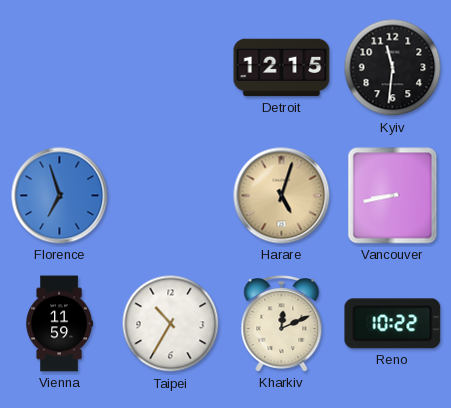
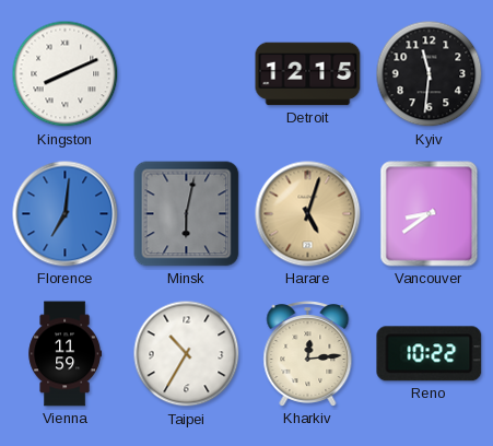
Kingston: none -> 8:11
Florence: 6:57 -> 7:01
Minsk: none -> 6:02
Vancouver: 8:43 -> 8:39
Kharkiv: 12:11 -> 12:14
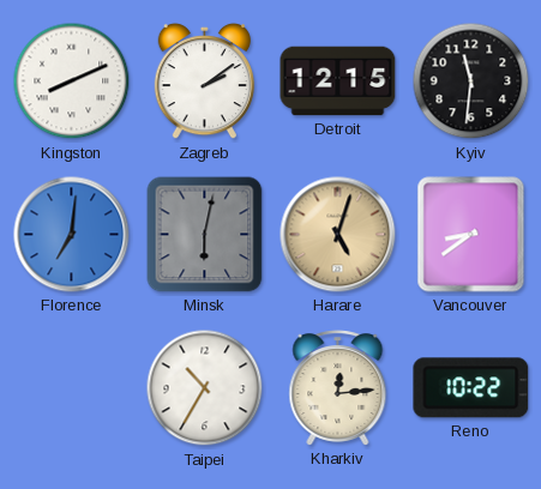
Zagreb: none -> 2:09
Vienna: 11:59 -> none
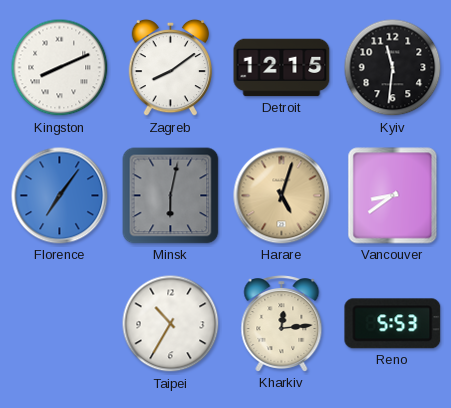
Zagreb: 2:09 -> 8:09
Florence: 7:01 -> 7:06
Reno: 10:22 -> 5:53
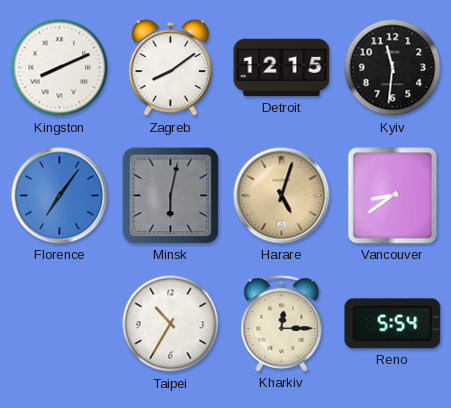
Kharkiv: 12:14 -> 12:15
Reno: 5:53 -> 5:54
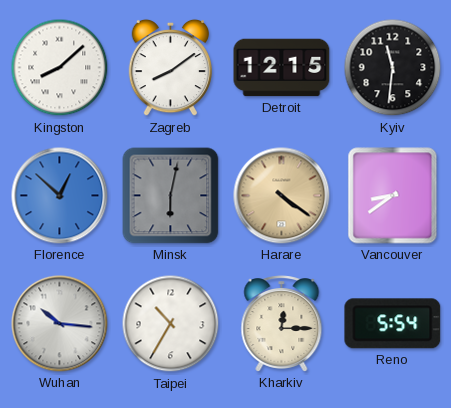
Kingston: 8:11 -> 8:08
Florence: 7:06 -> 12:52
Harare: 5:03 -> 4:21
Wuhan: none -> 10:16
